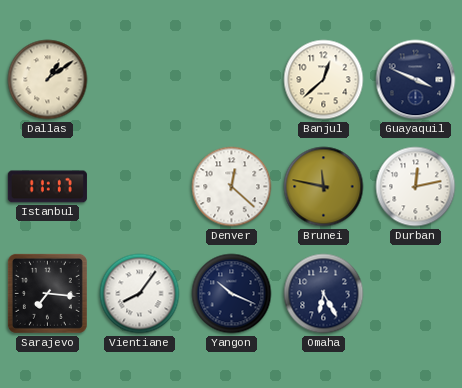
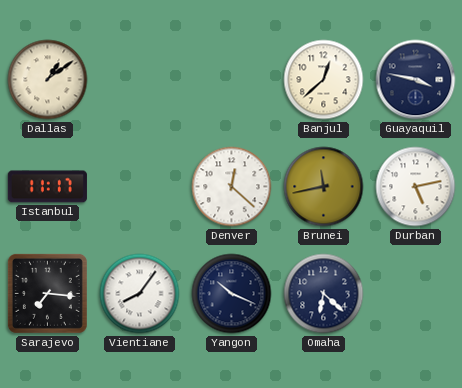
Guayaquil: 3:49 -> 3:47
Brunei: 11:47 -> 11:43
Durban: 12:13 -> 5:13
Omaha: 6:25 -> 6:22
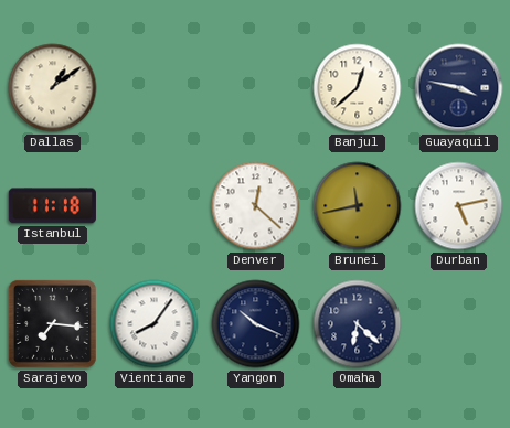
Istanbul: 11:17 -> 11:18
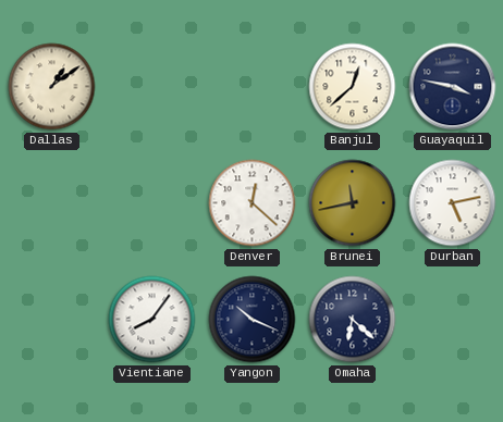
Istanbul: 11:18 -> none
Sarajevo: 7:16 -> none
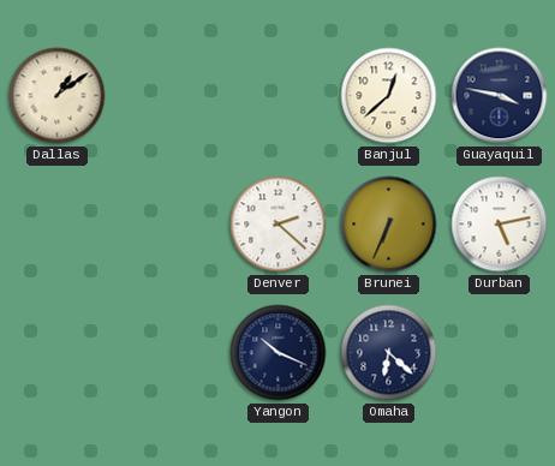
Denver: 12:22 -> 2:22
Brunei: 11:43 -> 6:34
Vientiane: 8:06 -> none
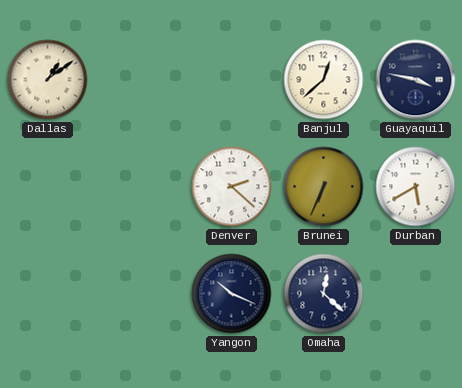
Durban: 5:13 -> 5:40
Omaha: 6:22 -> 12:22
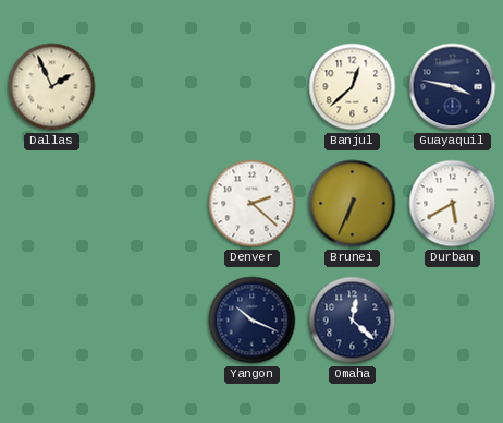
Dallas: 1:09 -> 1:56
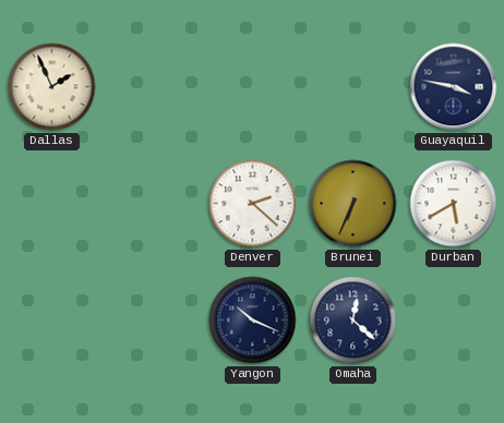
Banjul: 12:38 -> none
